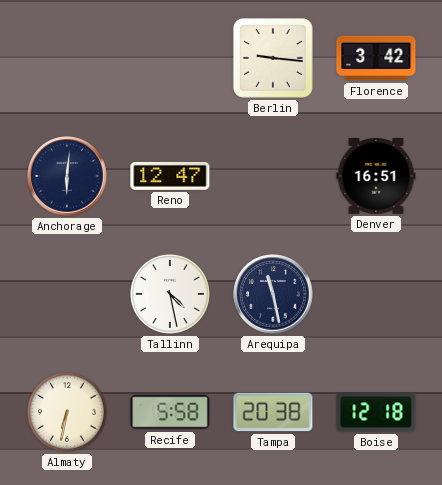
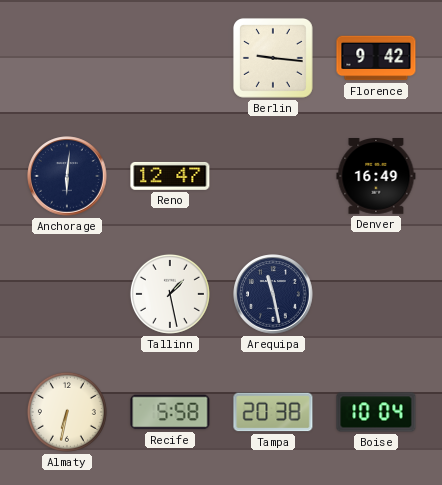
Florence: 3:42 -> 9:42
Denver: 16:51 -> 16:49
Tallinn: 4:28 -> 1:28
Boise: 12:18 -> 10:04
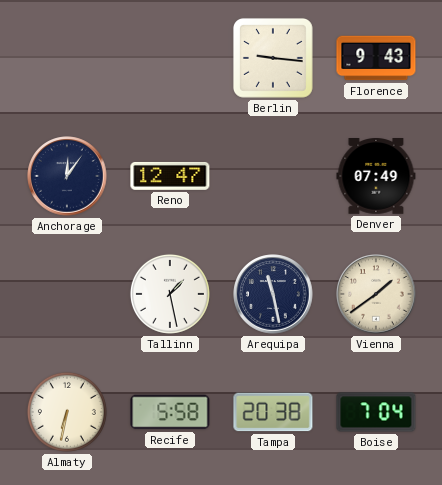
Florence: 9:42 -> 9:43
Anchorage: 6:01 -> 12:06
Denver: 16:49 -> 07:49
Vienna: none -> 1:39
Boise: 10:04 -> 7:04
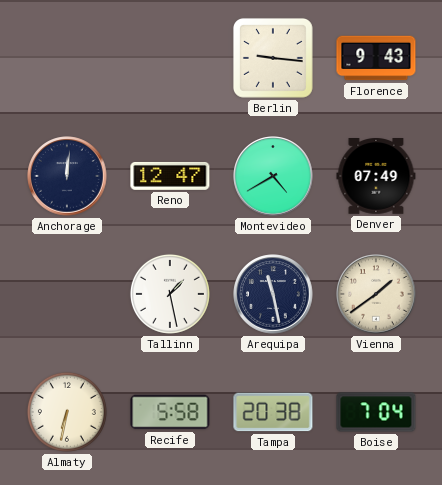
Anchorage: 12:06 -> 12:01
Montevideo: none -> 4:40
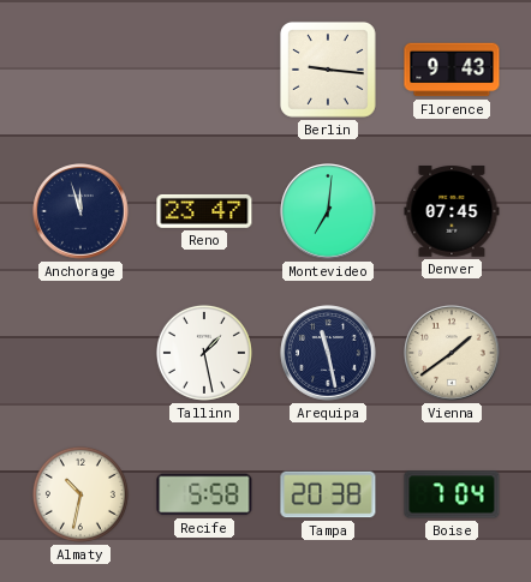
Anchorage: 12:01 -> 11:57
Reno: 12:47 -> 23:47
Montevideo: 4:40 -> 7:01
Denver: 07:49 -> 07:45
Almaty: 6:32 -> 10:32
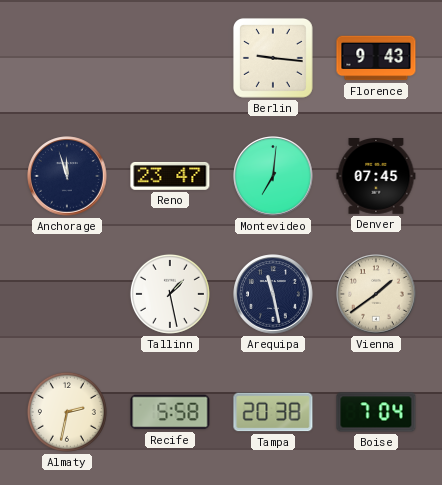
Almaty: 10:32 -> 2:32
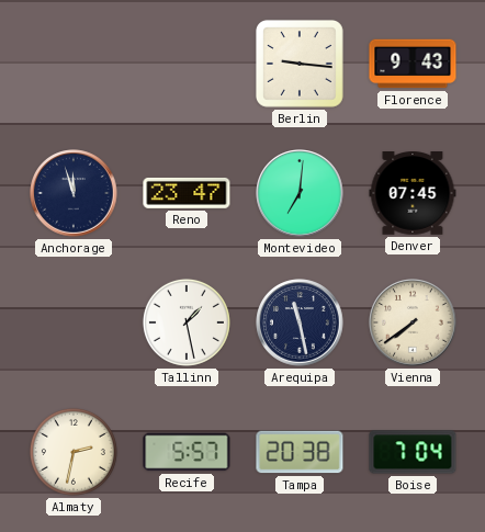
Vienna: 1:39 -> 7:39
Recife: 5:58 -> 5:57
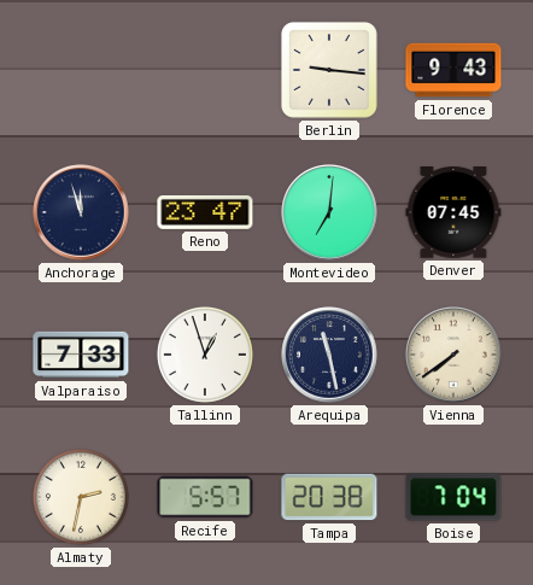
Valparaiso: none -> 7:33
Tallinn: 1:28 -> 12:57
